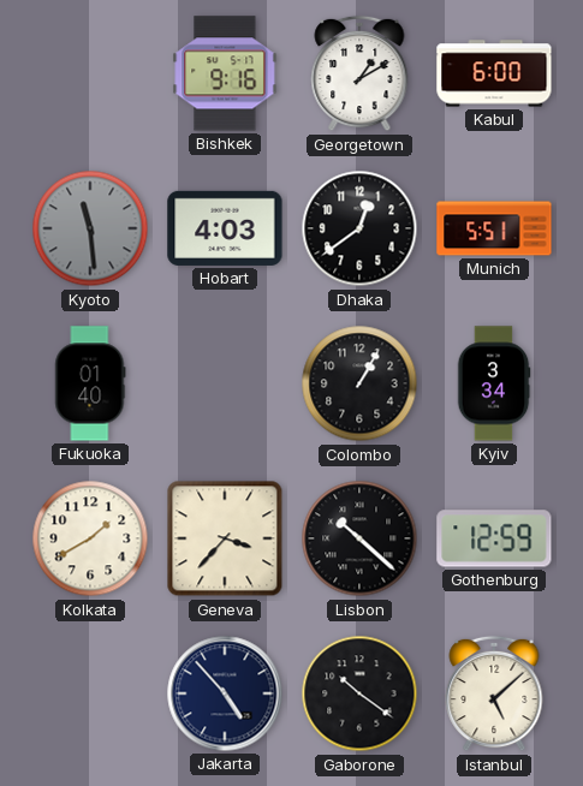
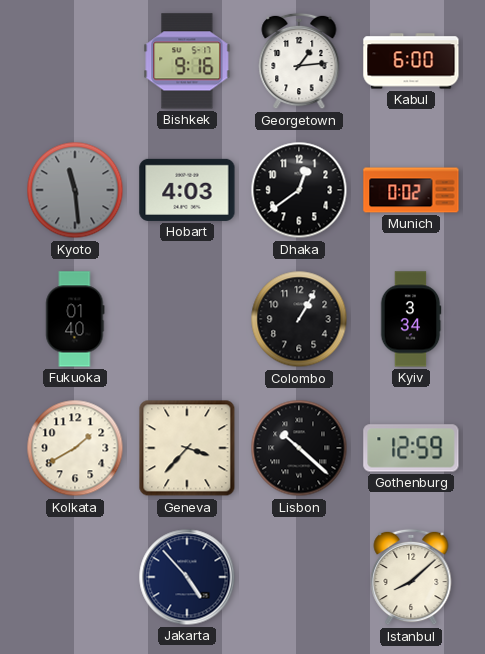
Georgetown: 1:10 -> 1:14
Munich: 5:51 -> 0:02
Gaborone: 10:21 -> none
Istanbul: 5:08 -> 8:08
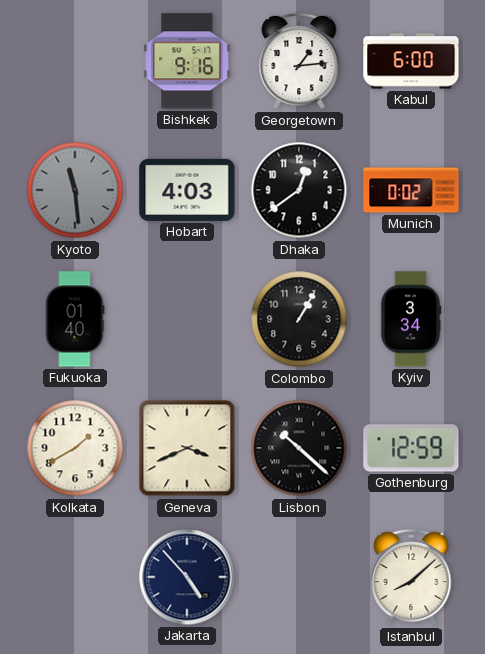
Geneva: 3:37 -> 3:41
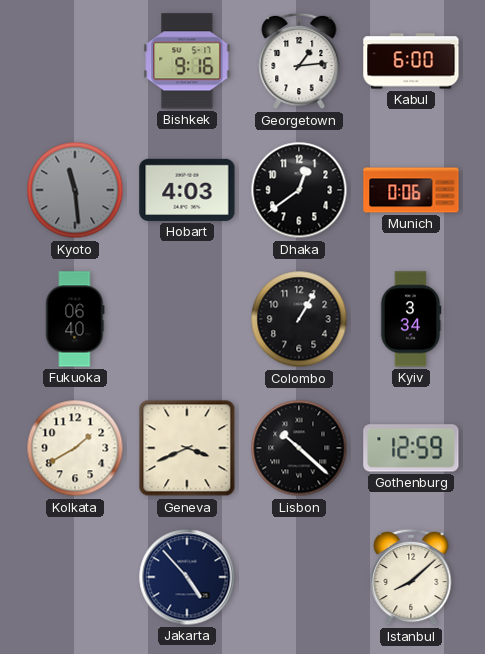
Munich: 0:02 -> 0:06
Fukuoka: 01:40 -> 06:40
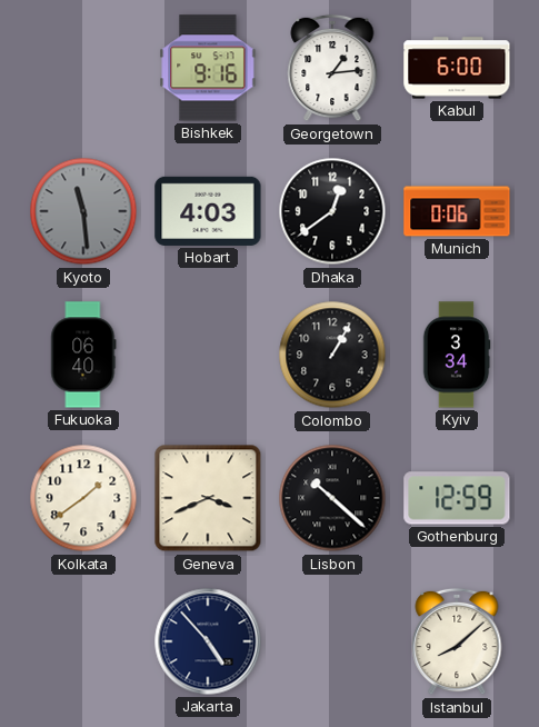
Kolkata: 1:40 -> 1:39
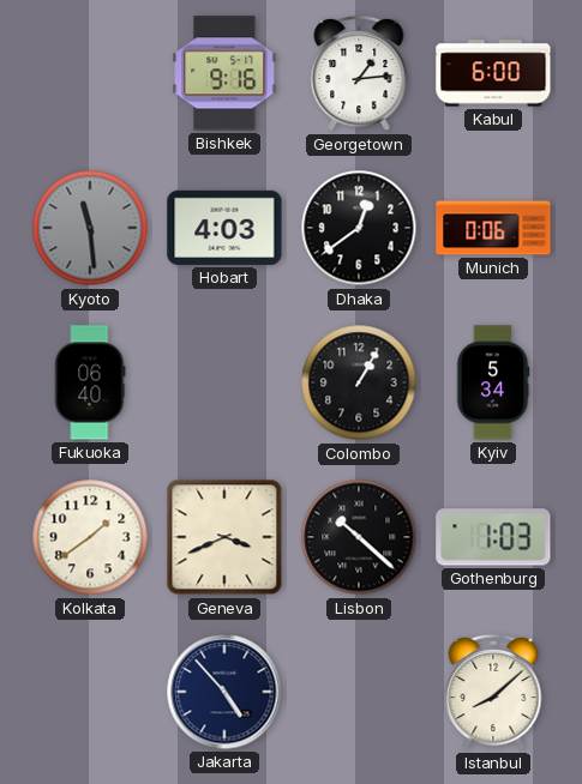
Kyiv: 3:34 -> 5:34
Gothenburg: 12:59 -> 1:03
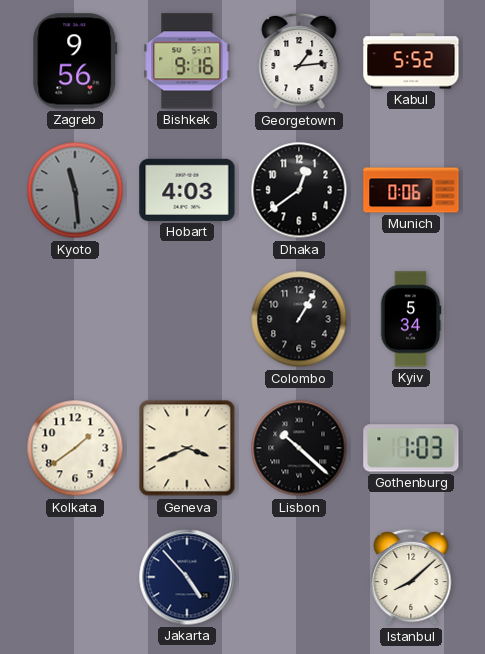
Zagreb: none -> 9:56
Kabul: 6:00 -> 5:52
Fukuoka: 06:40 -> none
